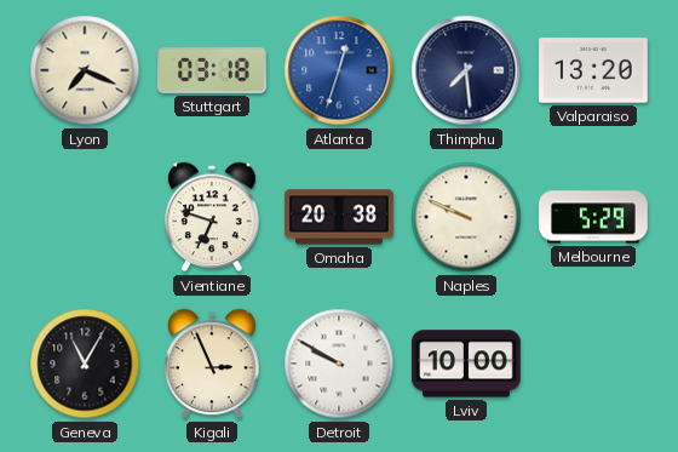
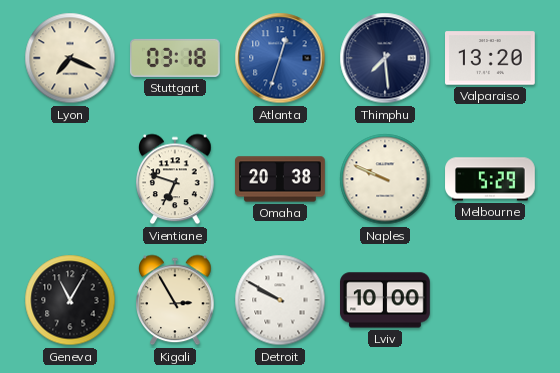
Kigali: 2:56 -> 2:55
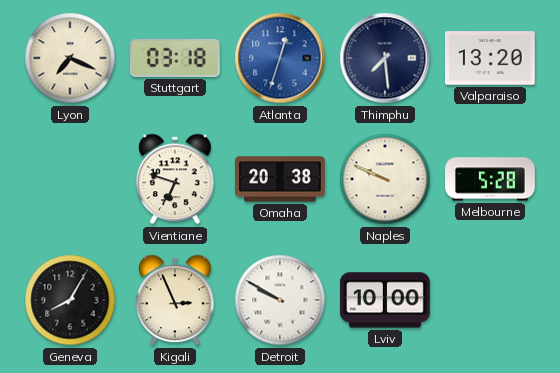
Melbourne: 5:29 -> 5:28
Geneva: 11:05 -> 8:05
Kigali: 2:55 -> 2:56
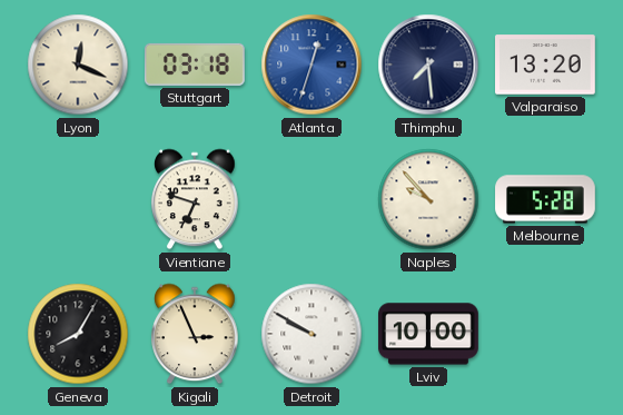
Lyon: 7:19 -> 12:19
Omaha: 20:38 -> none
Naples: 9:49 -> 9:53
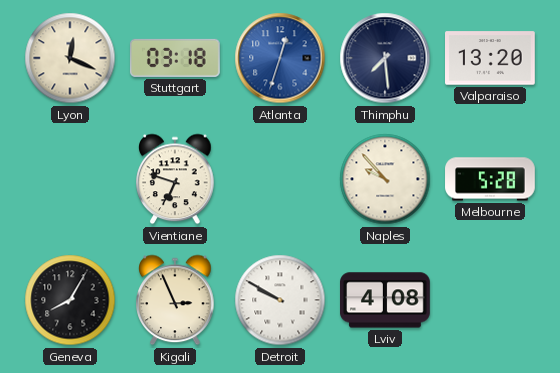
Lviv: 10:00 -> 4:08
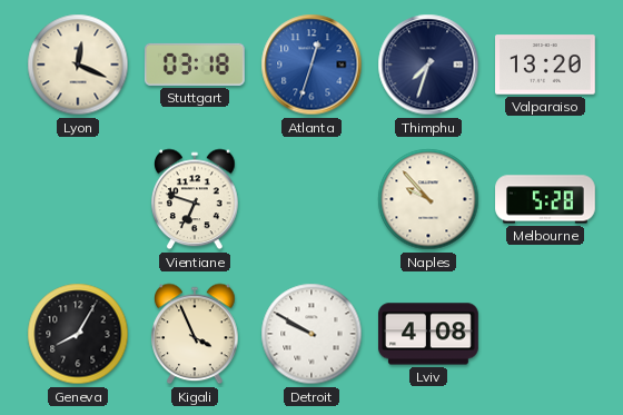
Thimphu: 7:29 -> 7:33
Kigali: 2:56 -> 3:56
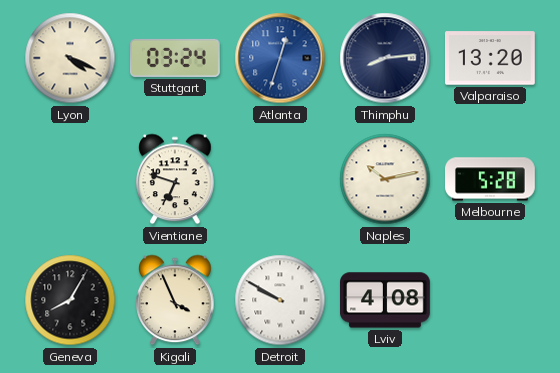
Lyon: 12:19 -> 4:19
Stuttgart: 03:18 -> 03:24
Thimphu: 7:33 -> 8:14
Naples: 9:53 -> 10:13
